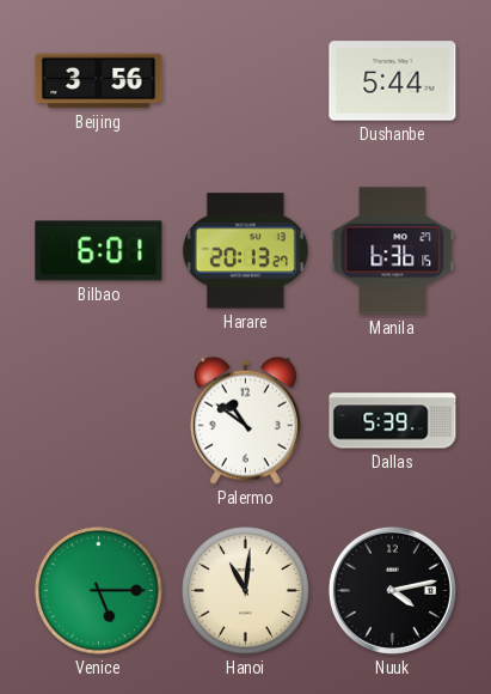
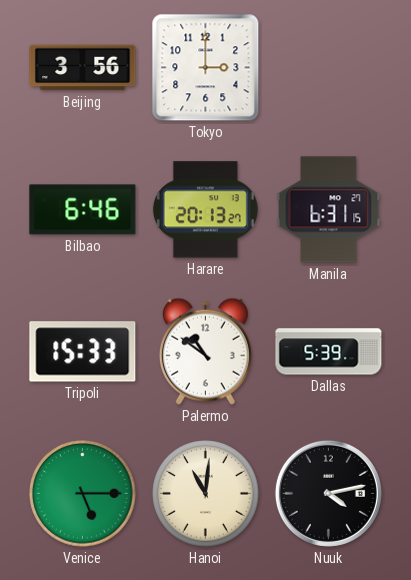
Tokyo: none -> 3:00
Dushanbe: 5:44 -> none
Bilbao: 6:01 -> 6:46
Manila: 6:36 -> 6:31
Tripoli: none -> 15:33
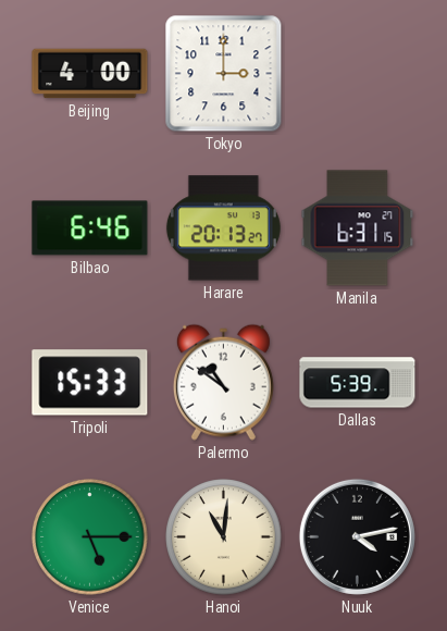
Beijing: 3:56 -> 4:00
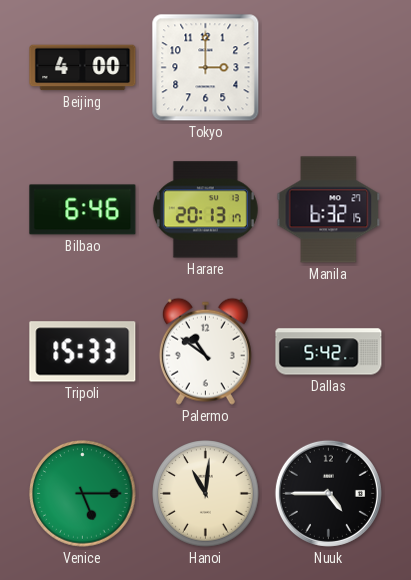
Harare: 20:13:27 -> 20:13:17
Manila: 6:31 -> 6:32
Dallas: 5:39 -> 5:42
Nuuk: 4:13 -> 4:45
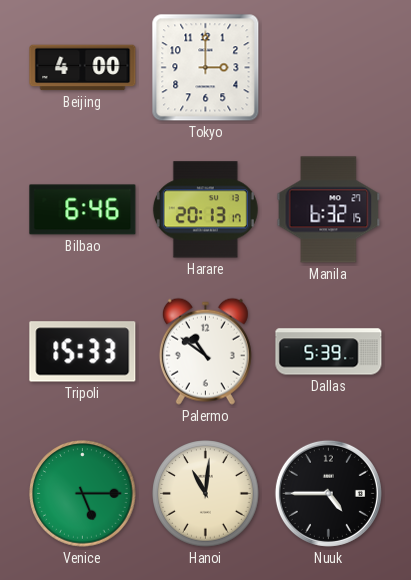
Dallas: 5:42 -> 5:39
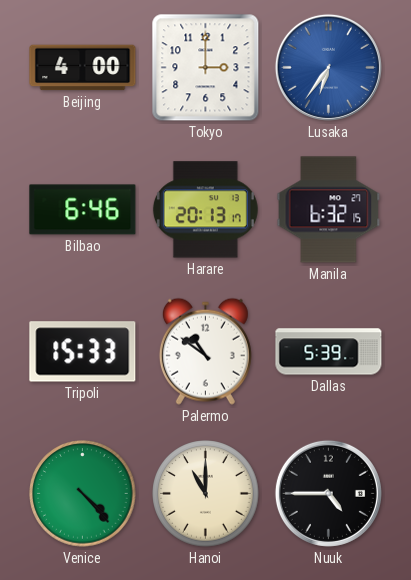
Lusaka: none -> 6:36
Venice: 5:15 -> 4:23
Hanoi: 11:01 -> 11:00
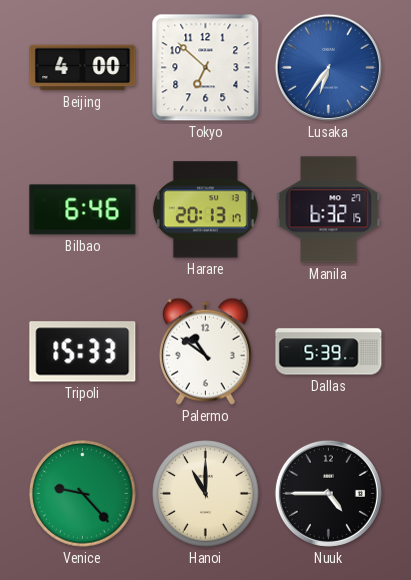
Tokyo: 3:00 -> 6:52
Venice: 4:23 -> 9:23
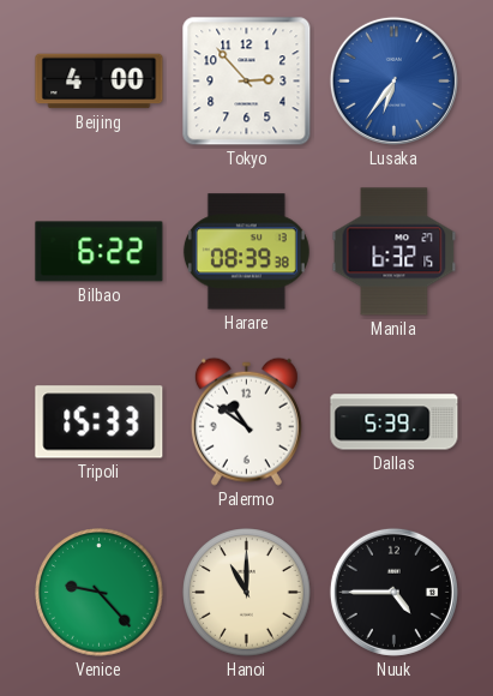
Tokyo: 6:52 -> 2:53
Bilbao: 6:46 -> 6:22
Harare: 20:13 -> 08:39
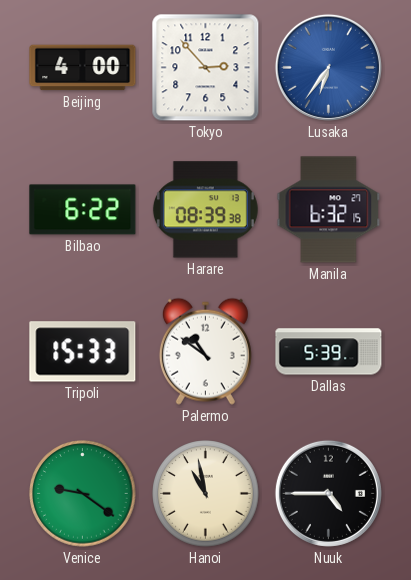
Venice: 9:23 -> 9:21
Hanoi: 11:00 -> 10:58
